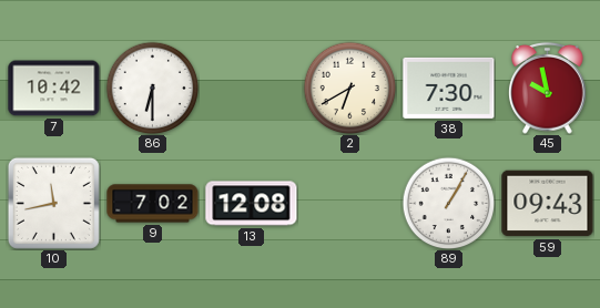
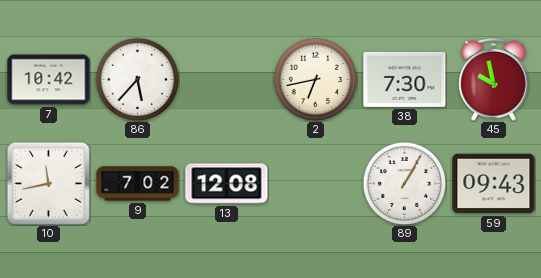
86: 6:30 -> 5:37
2: 6:40 -> 6:43
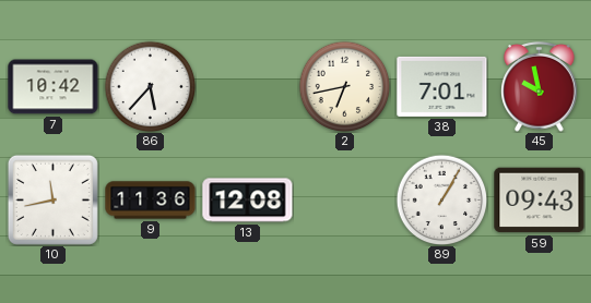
38: 7:30 -> 7:01
9: 7:02 -> 11:36
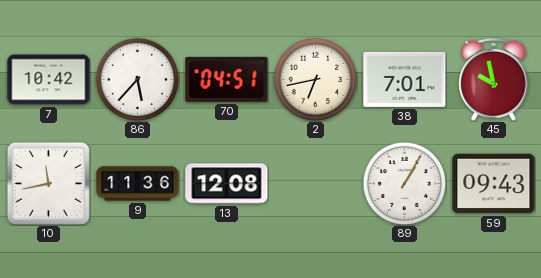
70: none -> 04:51
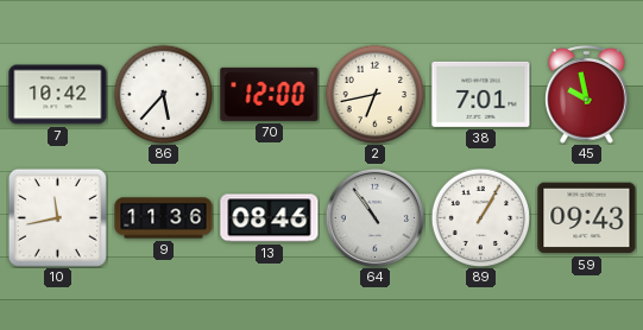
70: 04:51 -> 12:00
13: 12:08 -> 08:46
64: none -> 10:54
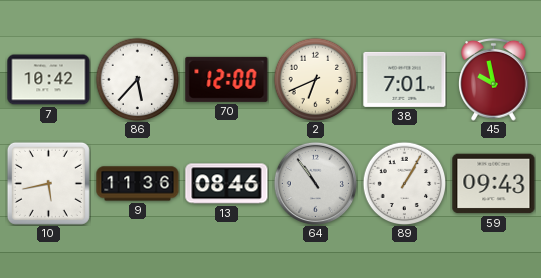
2: 6:43 -> 6:41
10: 11:43 -> 5:43
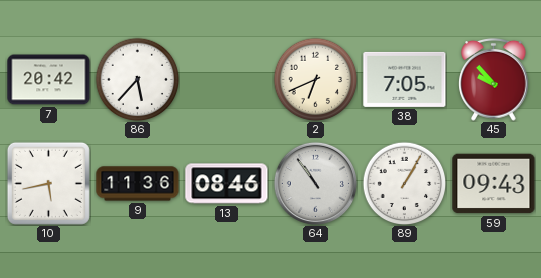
7: 10:42 -> 20:42
70: 12:00 -> none
38: 7:01 -> 7:05
45: 9:58 -> 9:53
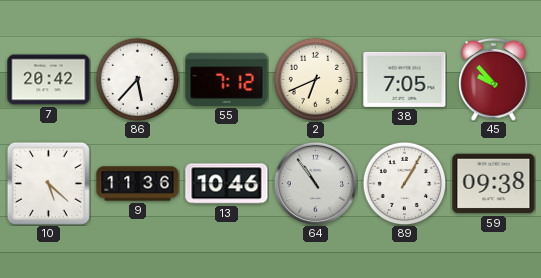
55: none -> 7:12
10: 5:43 -> 5:22
13: 08:46 -> 10:46
59: 09:43 -> 09:38
